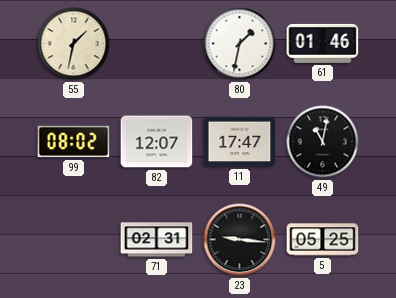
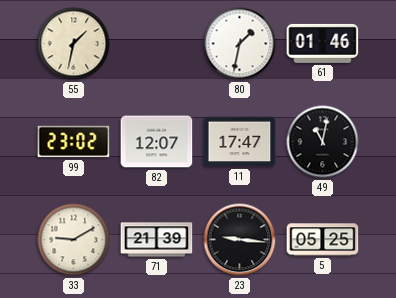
99: 08:02 -> 23:02
33: none -> 9:10
71: 02:31 -> 21:39
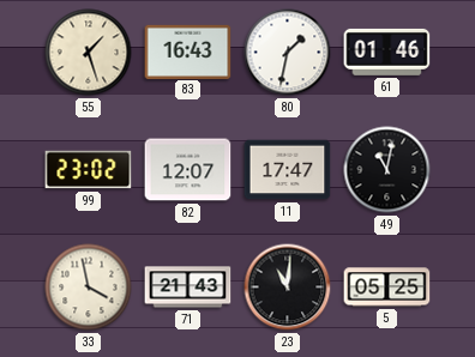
55: 1:32 -> 1:27
83: none -> 16:43
33: 9:10 -> 3:58
71: 21:39 -> 21:43
23: 9:16 -> 11:01
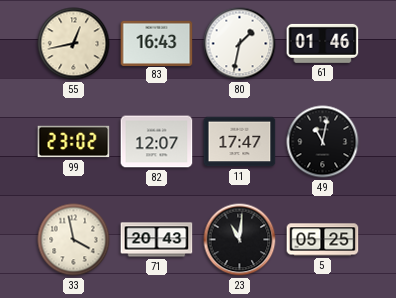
55: 1:27 -> 12:43
71: 21:43 -> 20:43
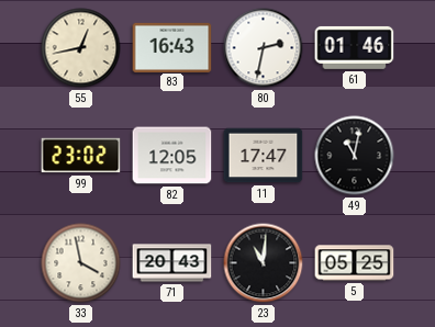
80: 1:32 -> 2:32
82: 12:07 -> 12:05
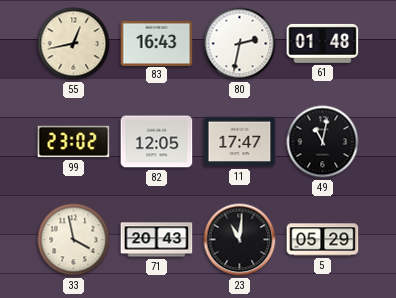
61: 01:46 -> 01:48
5: 05:25 -> 05:29
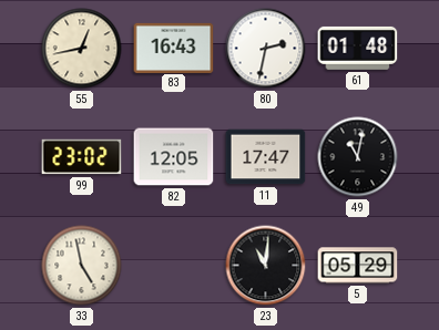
33: 3:58 -> 4:58
71: 20:43 -> none
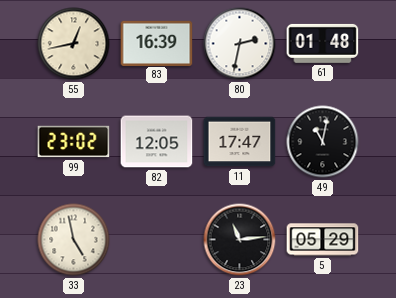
83: 16:43 -> 16:39
23: 11:01 -> 11:14
